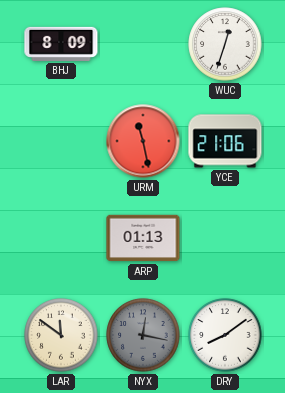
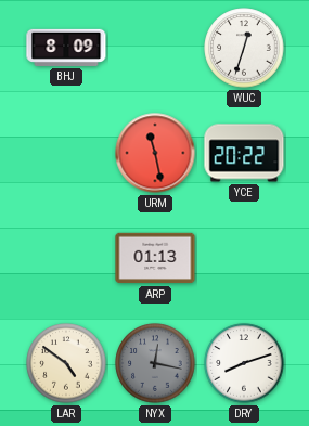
YCE: 21:06 -> 20:22
LAR: 11:51 -> 4:51
DRY: 8:09 -> 8:12
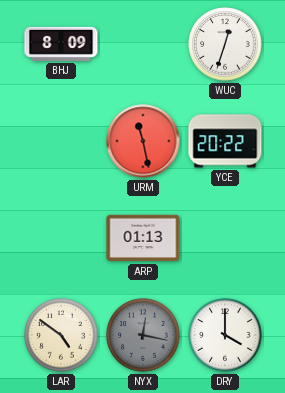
DRY: 8:12 -> 4:00
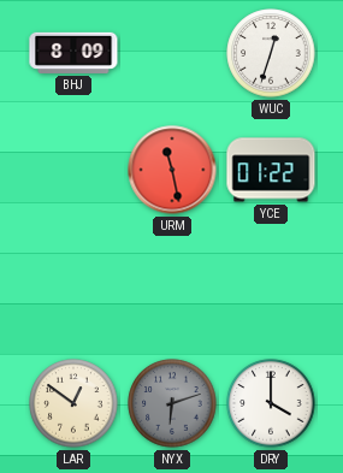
YCE: 20:22 -> 01:22
ARP: 01:13 -> none
LAR: 4:51 -> 12:51
NYX: 12:17 -> 6:12
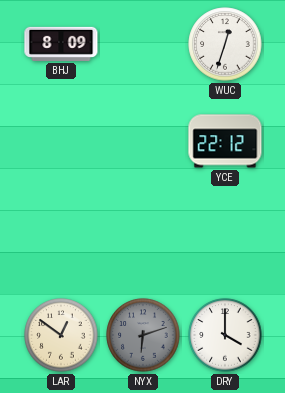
URM: 11:28 -> none
YCE: 01:22 -> 22:12
